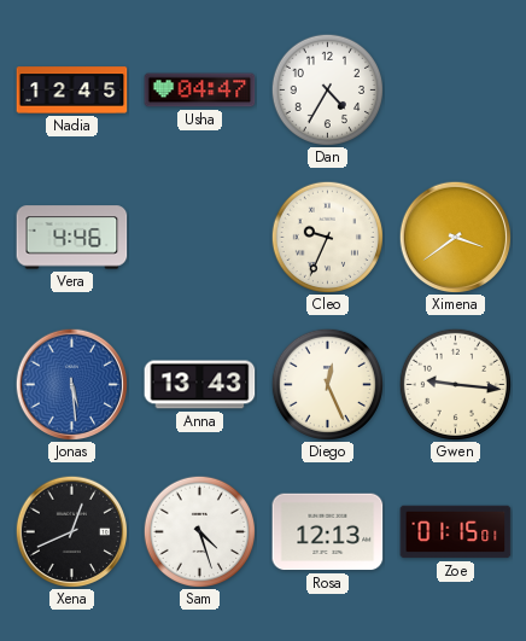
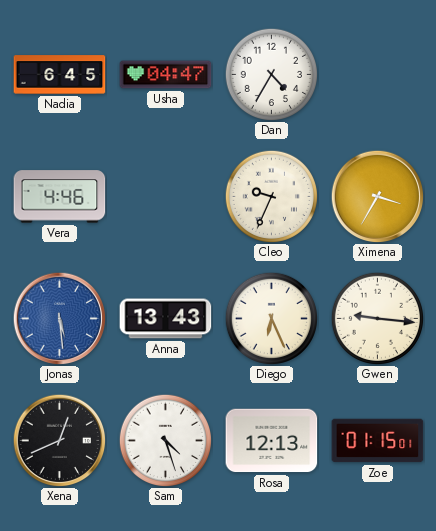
Nadia: 12:45 -> 6:45
Ximena: 3:39 -> 3:35
Diego: 12:26 -> 6:26
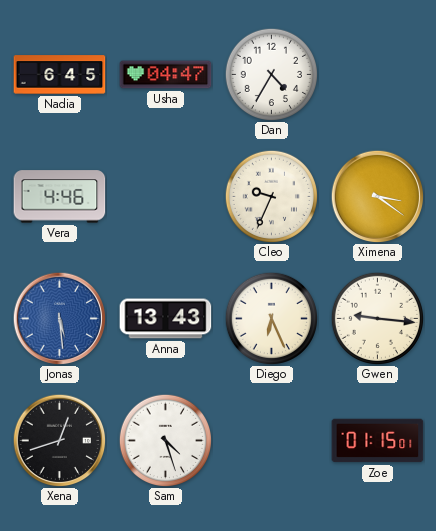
Ximena: 3:35 -> 3:21
Xena: 12:41 -> 12:42
Rosa: 12:13 -> none
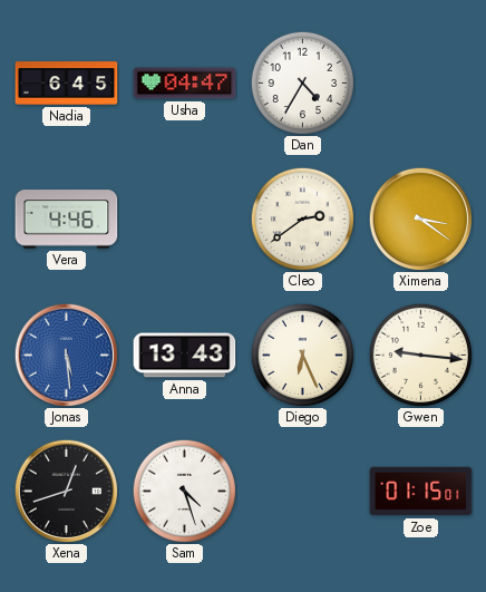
Cleo: 9:34 -> 2:39
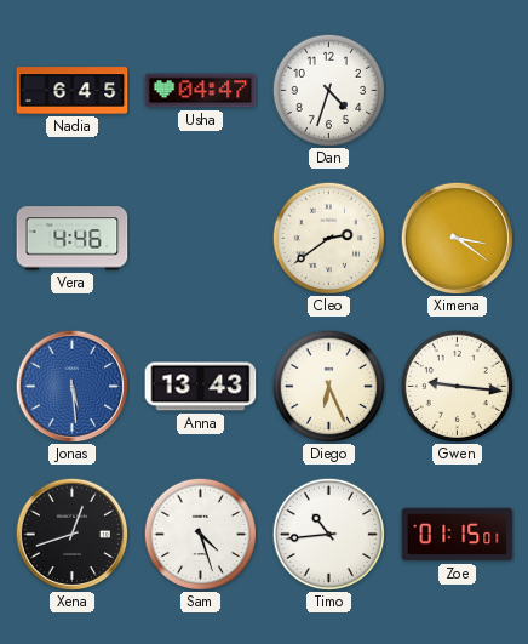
Dan: 4:35 -> 4:33
Timo: none -> 10:44
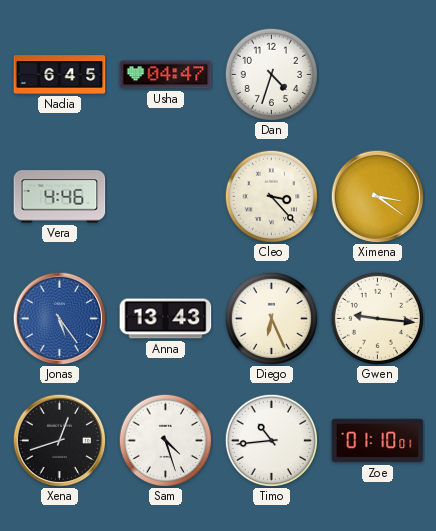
Cleo: 2:39 -> 3:23
Jonas: 5:29 -> 5:24
Zoe: 01:15 -> 01:10
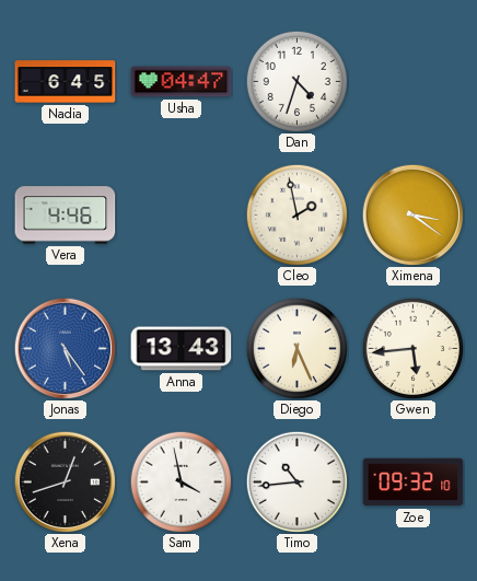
Cleo: 3:23 -> 1:58
Gwen: 9:16 -> 5:44
Sam: 4:27 -> 3:58
Zoe: 01:10 -> 09:32
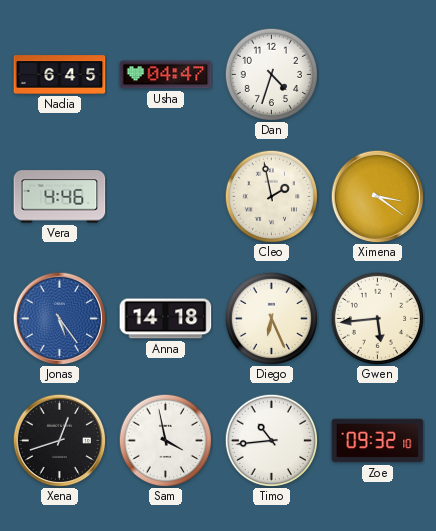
Anna: 13:43 -> 14:18
